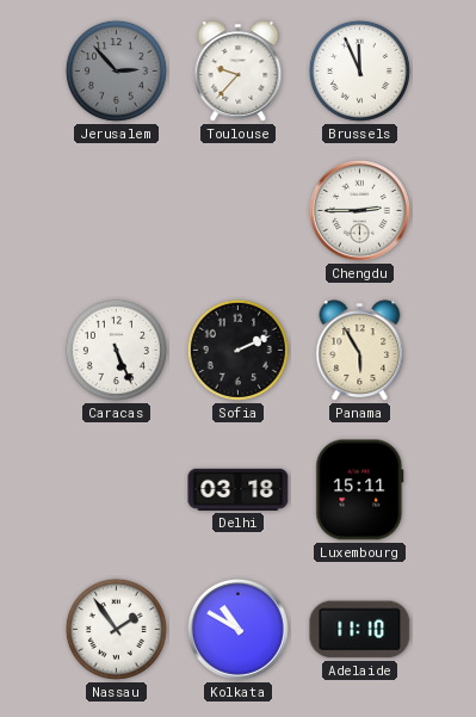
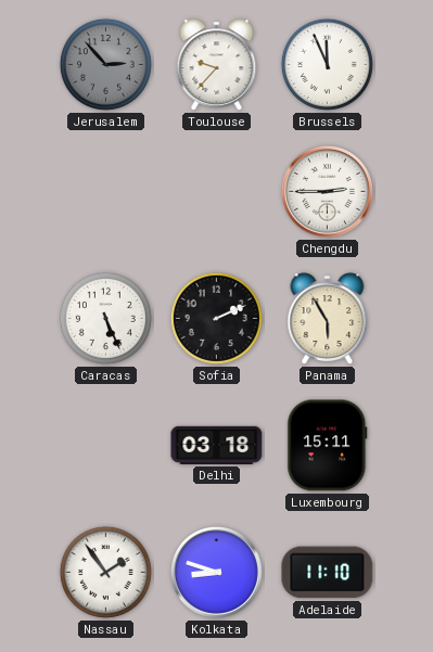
Kolkata: 10:50 -> 8:48
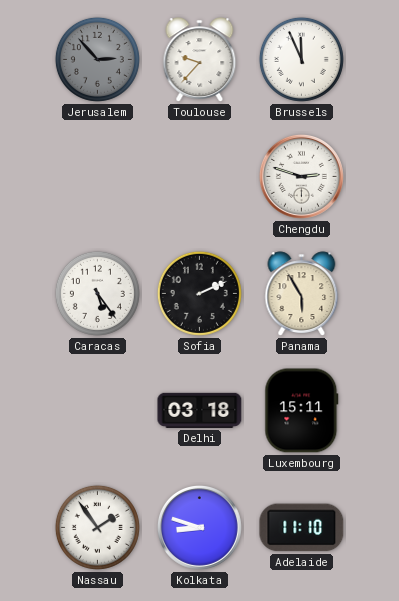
Chengdu: 2:45 -> 2:48
Caracas: 5:26 -> 5:24
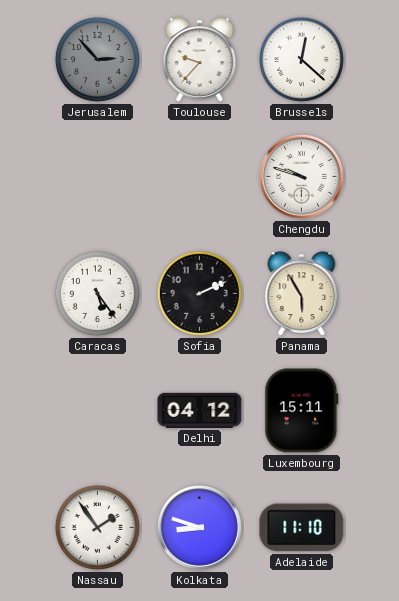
Brussels: 11:56 -> 12:22
Chengdu: 2:48 -> 9:48
Delhi: 03:18 -> 04:12
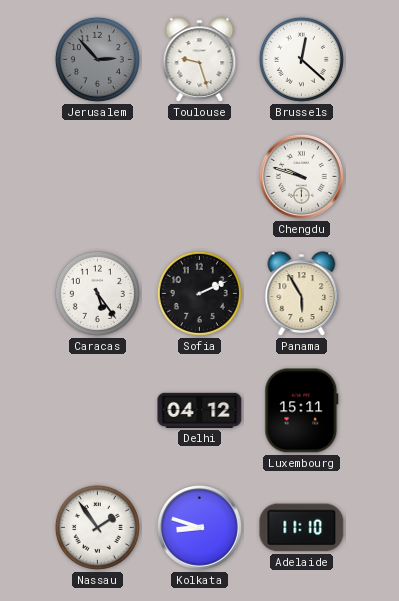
Toulouse: 9:37 -> 9:27
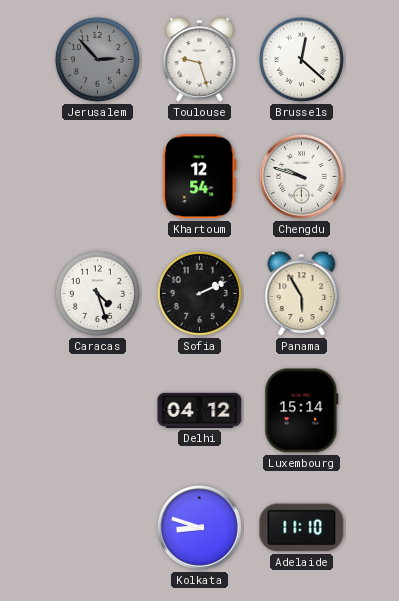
Khartoum: none -> 12:54
Caracas: 5:24 -> 4:27
Luxembourg: 15:11 -> 15:14
Nassau: 1:54 -> none
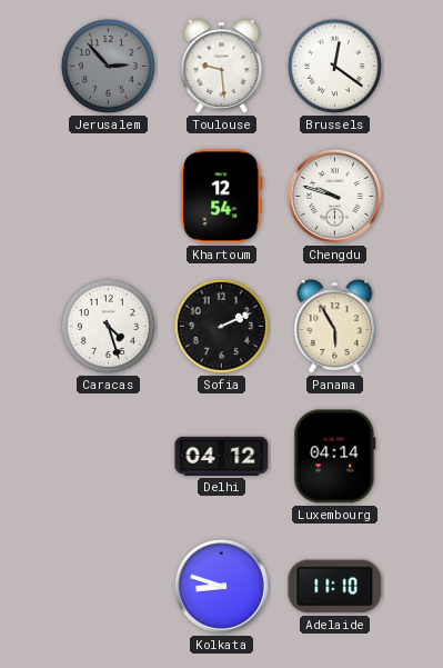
Toulouse: 9:27 -> 9:29
Brussels: 12:22 -> 12:21
Luxembourg: 15:14 -> 04:14
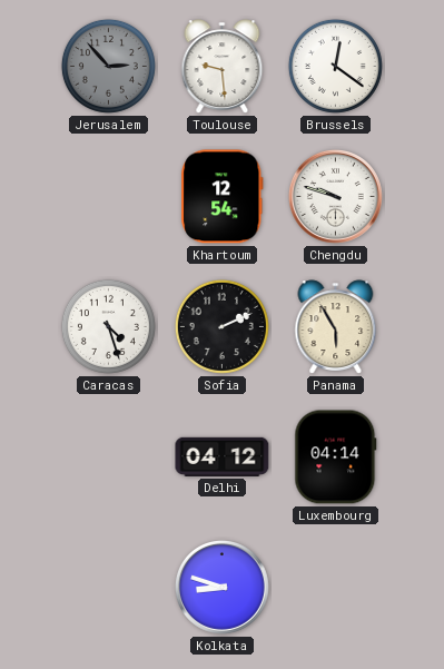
Adelaide: 11:10 -> none
